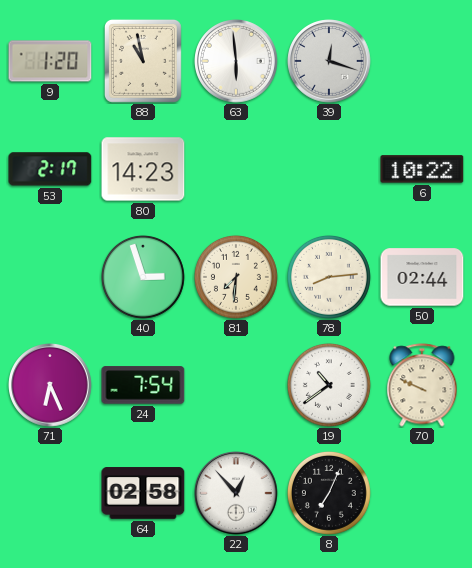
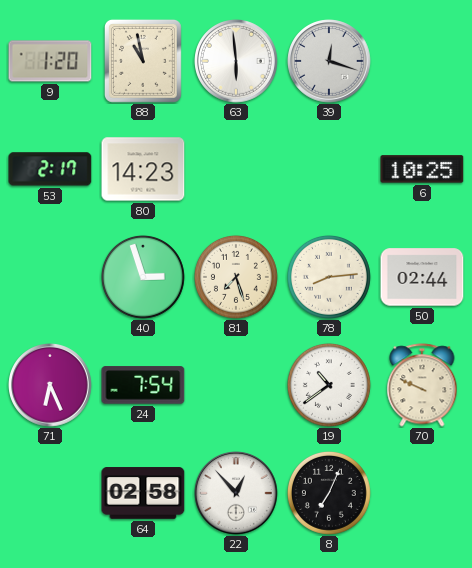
6: 10:22 -> 10:25
81: 7:31 -> 7:27
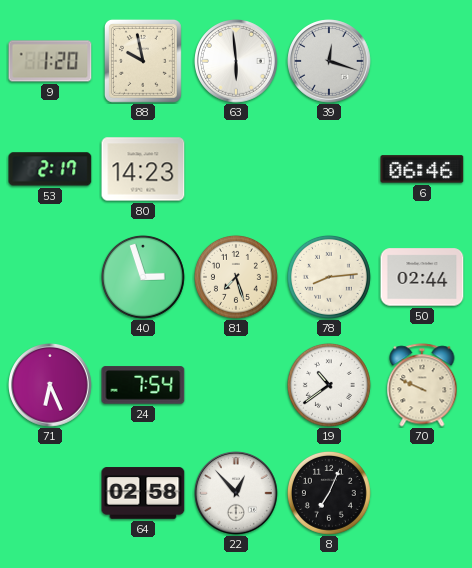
88: 10:58 -> 9:58
6: 10:25 -> 06:46
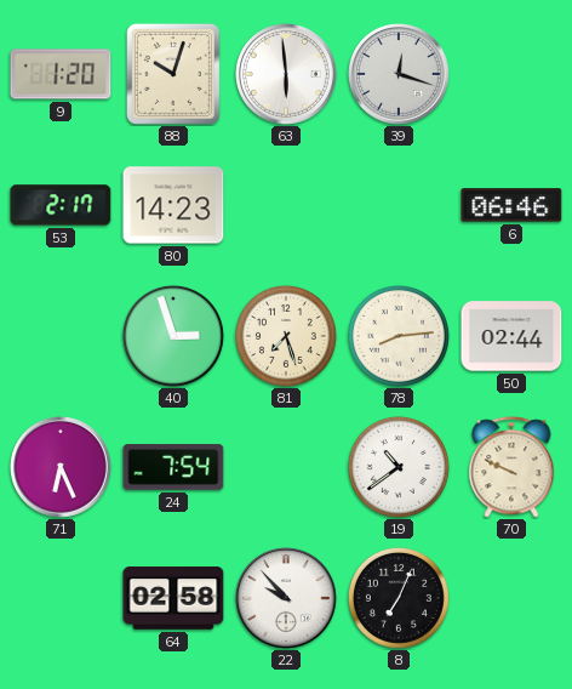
88: 9:58 -> 10:03
22: 12:53 -> 9:53
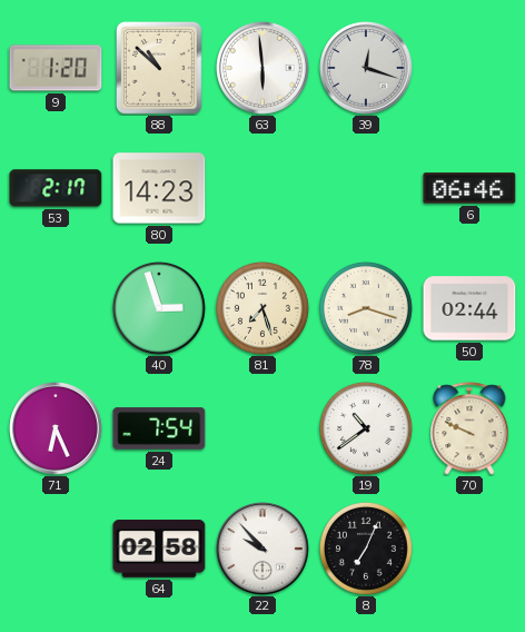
88: 10:03 -> 10:52
78: 8:14 -> 8:18
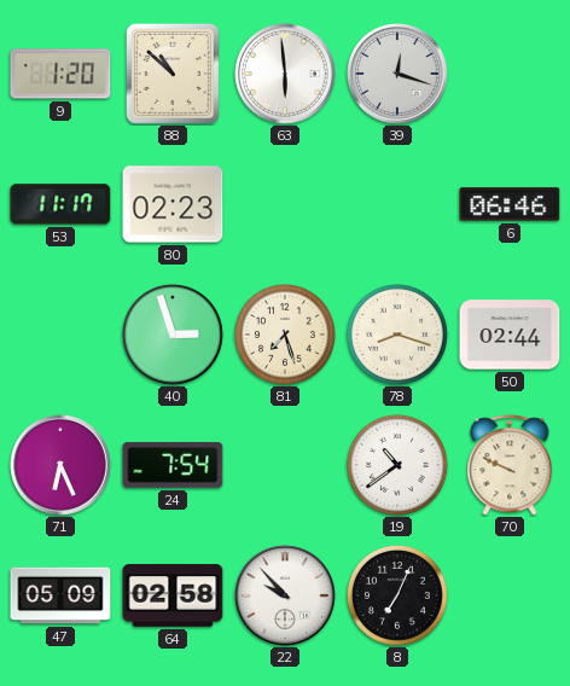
53: 2:17 -> 11:17
80: 14:23 -> 02:23
47: none -> 05:09
